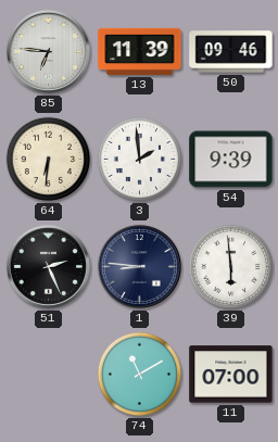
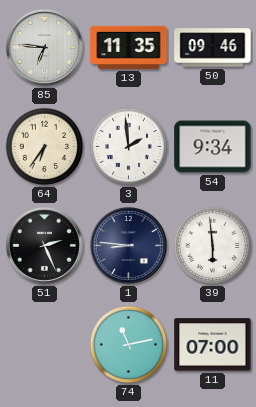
13: 11:39 -> 11:35
64: 6:31 -> 6:36
54: 9:39 -> 9:34
74: 11:10 -> 11:13
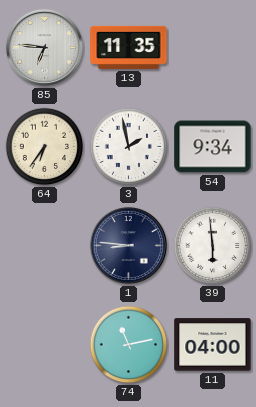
50: 09:46 -> none
3: 1:59 -> 1:58
51: 2:26 -> none
11: 07:00 -> 04:00
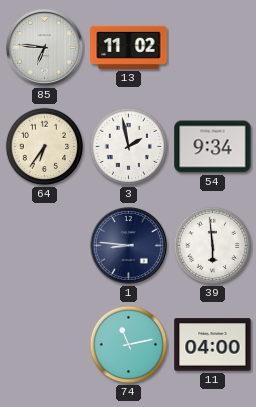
13: 11:35 -> 11:02
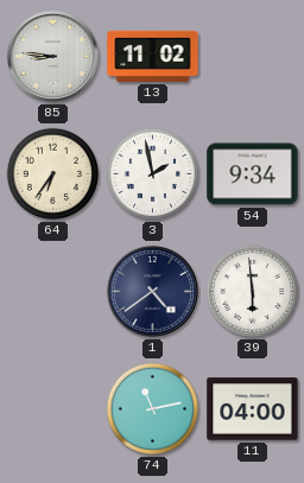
85: 6:46 -> 8:46
1: 8:46 -> 4:39
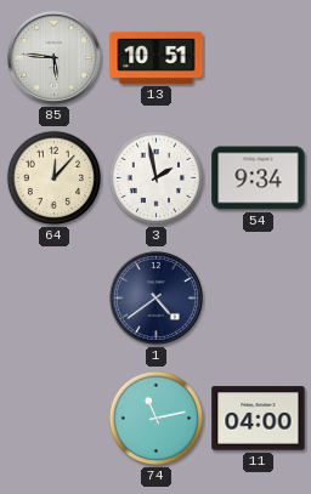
85: 8:46 -> 5:46
13: 11:02 -> 10:51
64: 6:36 -> 12:07
39: 5:59 -> none
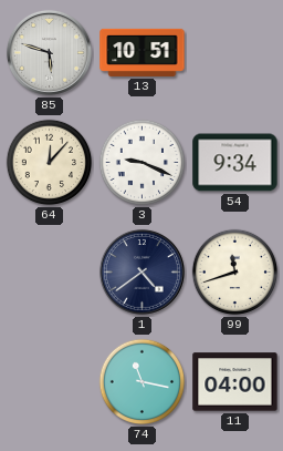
85: 5:46 -> 5:48
3: 1:58 -> 9:19
99: none -> 11:42
74: 11:13 -> 11:17
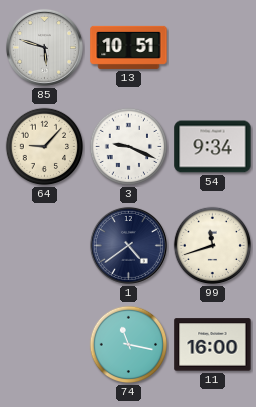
64: 12:07 -> 9:07
11: 04:00 -> 16:00
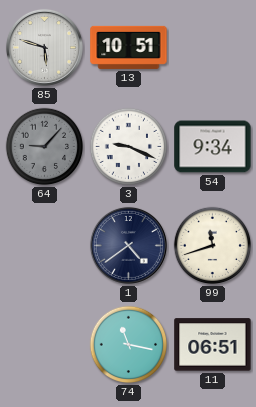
64 dial: cream -> grey
11: 16:00 -> 06:51
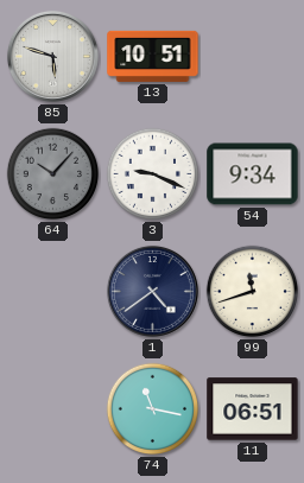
64: 9:07 -> 10:07
